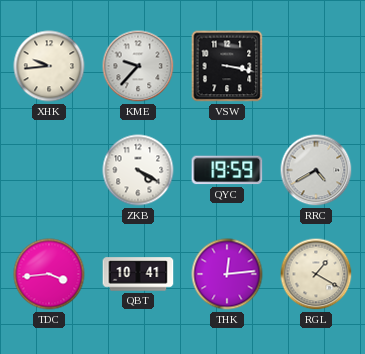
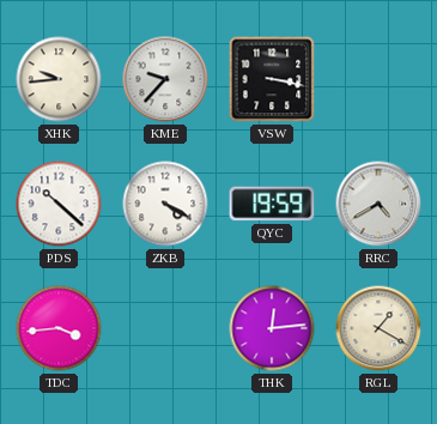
PDS: none -> 10:22
QBT: 10:41 -> none
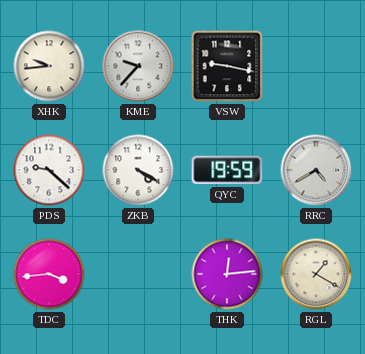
VSW: 3:17 -> 9:17
PDS: 10:22 -> 9:22
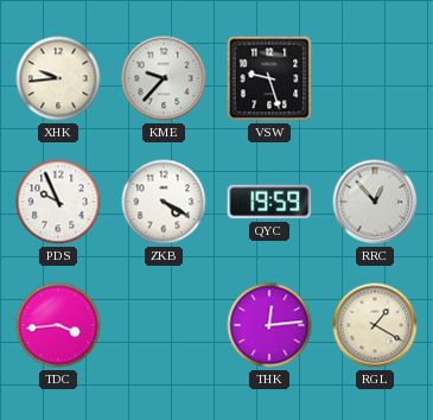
VSW: 9:17 -> 9:27
PDS: 9:22 -> 9:56
RRC: 4:40 -> 12:53
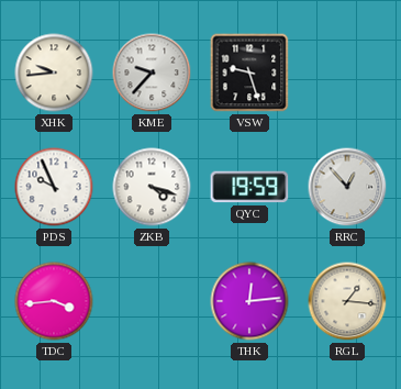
ZKB: 4:20 -> 4:18
RGL: 1:20 -> 1:16
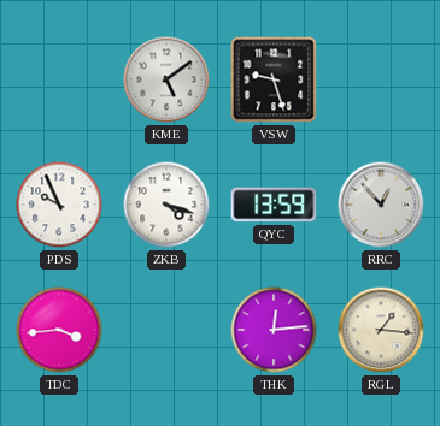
XHK: 9:44 -> none
KME: 9:37 -> 5:09
QYC: 19:59 -> 13:59
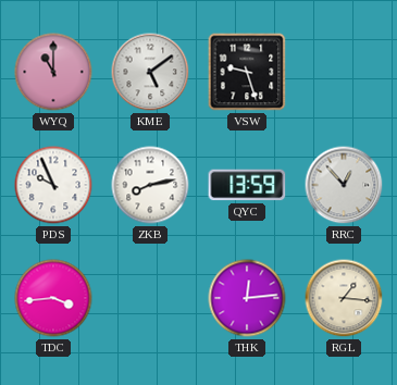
WYQ: none -> 11:00
ZKB: 4:18 -> 8:13
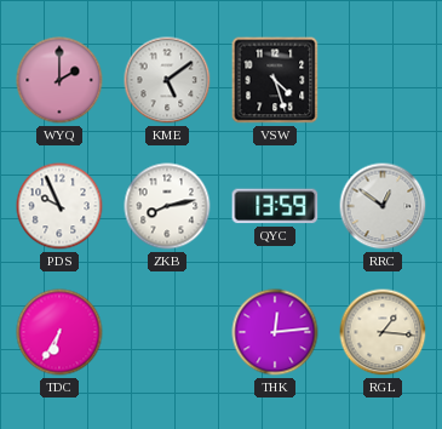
WYQ: 11:00 -> 2:00
VSW: 9:27 -> 4:27
RRC: 12:53 -> 12:51
TDC: 3:44 -> 6:35
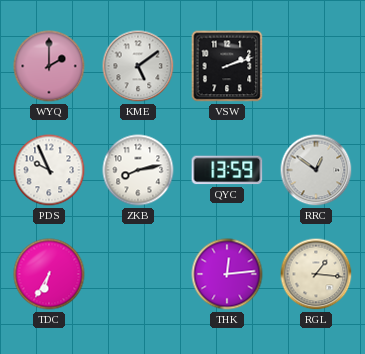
VSW: 4:27 -> 2:12
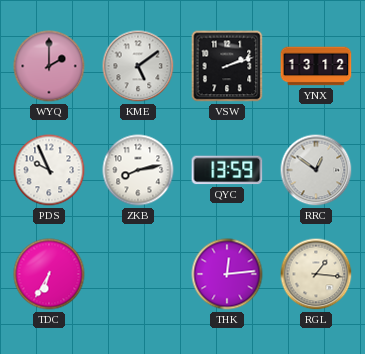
YNX: none -> 13:12
